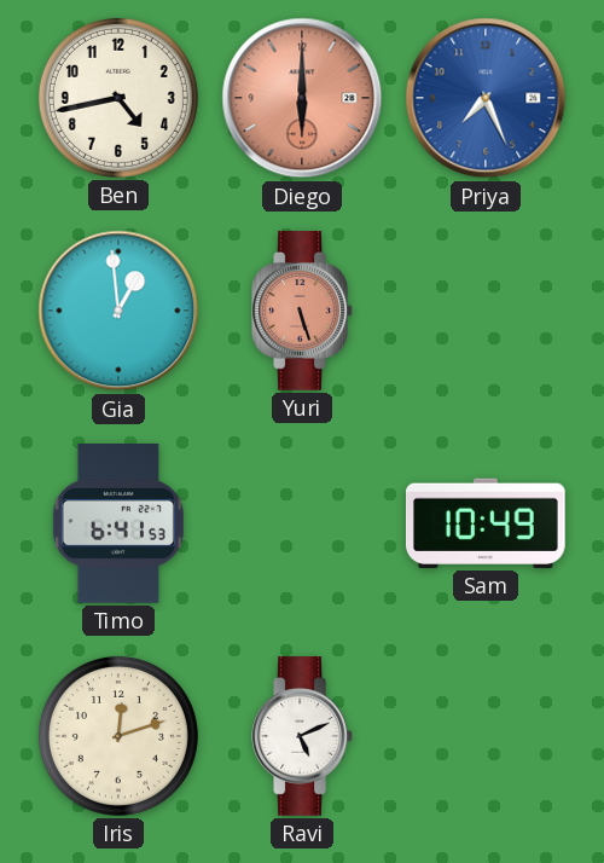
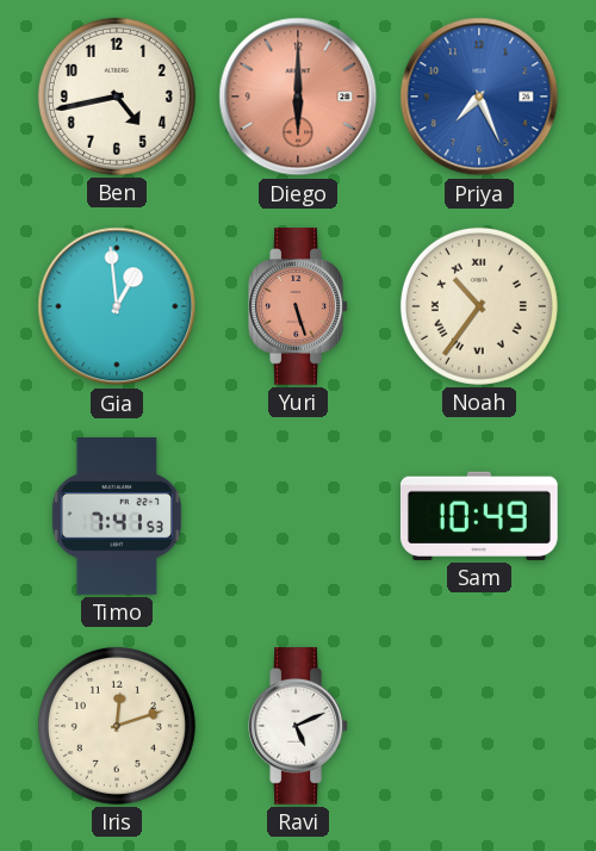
Noah: none -> 10:36
Timo: 6:41 -> 7:41
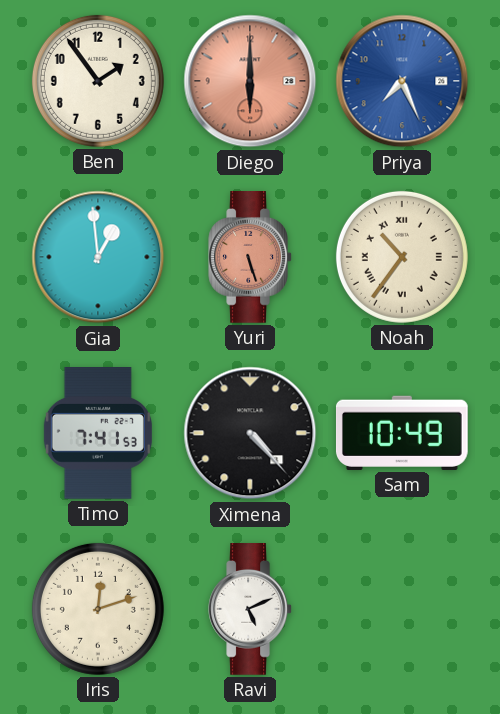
Ben: 4:43 -> 1:54
Ximena: none -> 4:23
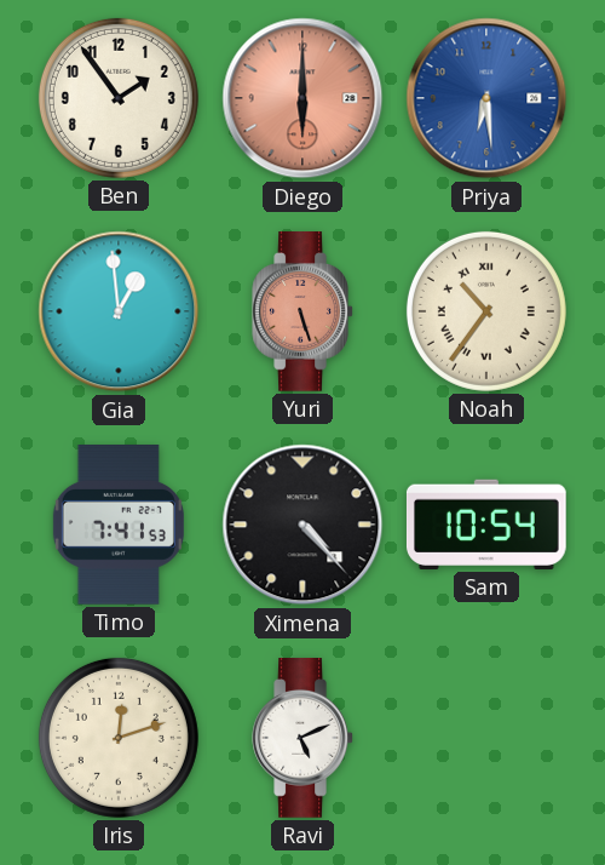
Priya: 7:26 -> 6:29
Sam: 10:49 -> 10:54
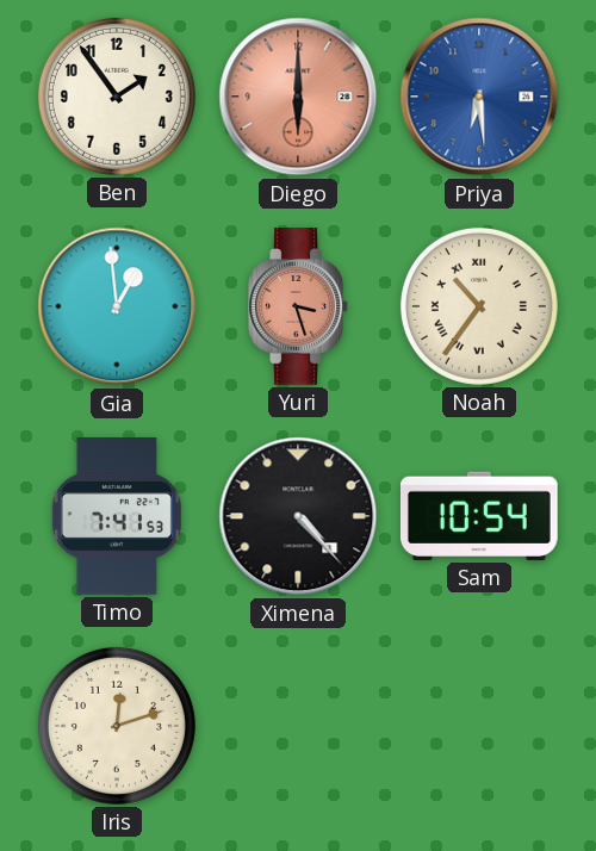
Yuri: 5:27 -> 3:27
Ravi: 5:11 -> none
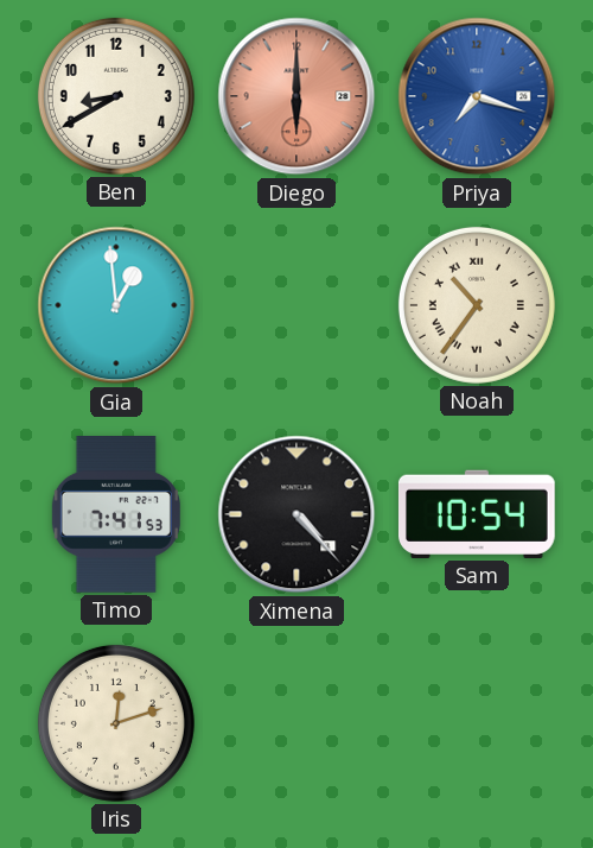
Ben: 1:54 -> 8:40
Priya: 6:29 -> 7:18
Yuri: 3:27 -> none
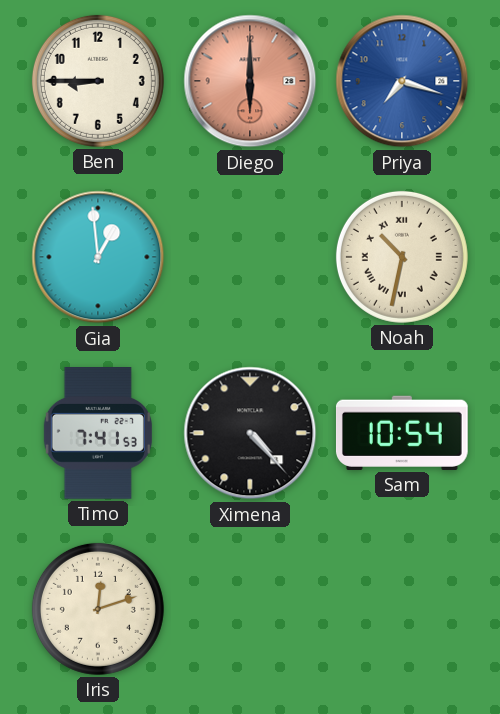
Ben: 8:40 -> 8:45
Noah: 10:36 -> 10:32
